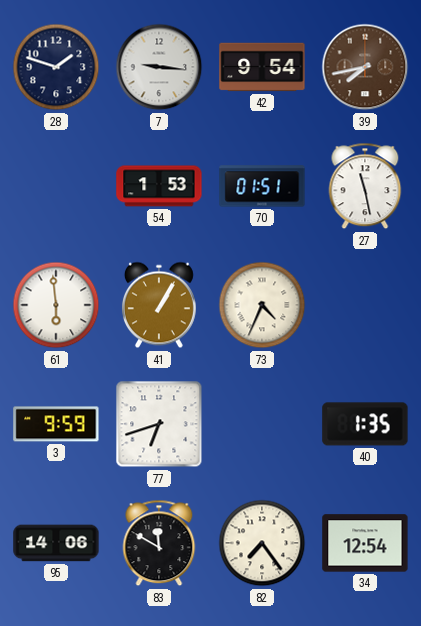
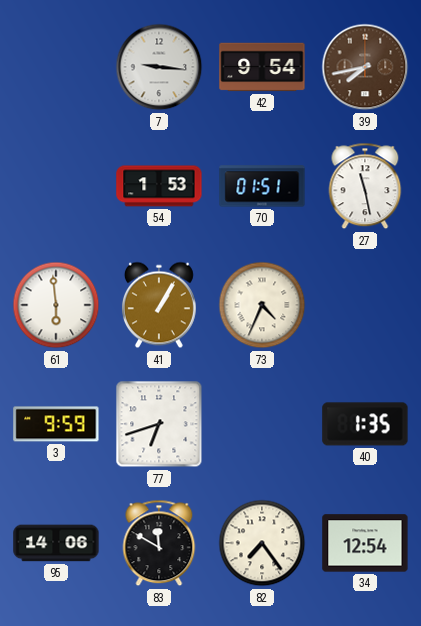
28: 1:48 -> none
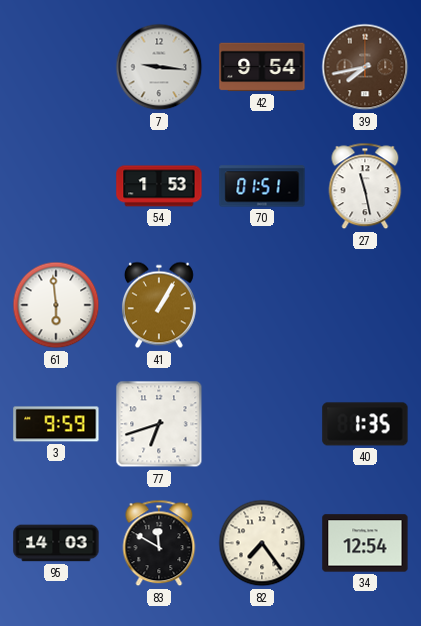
73: 4:34 -> none
95: 14:06 -> 14:03
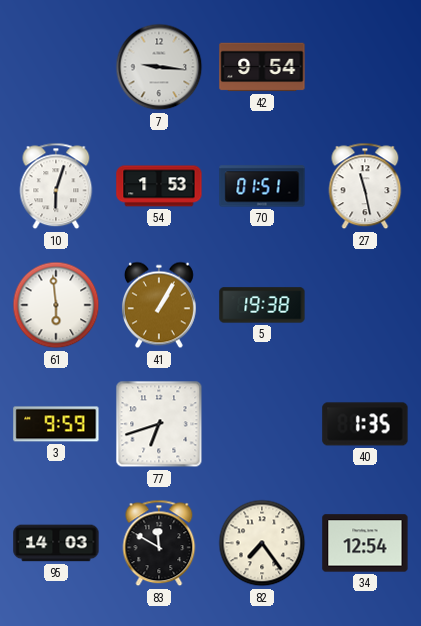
39: 7:43 -> none
10: none -> 6:03
5: none -> 19:38
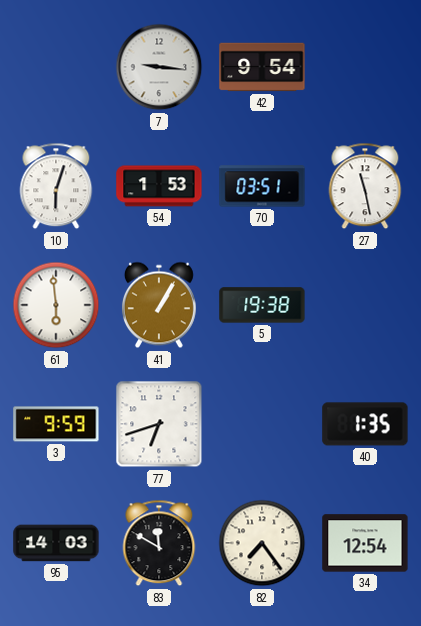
70: 01:51 -> 03:51
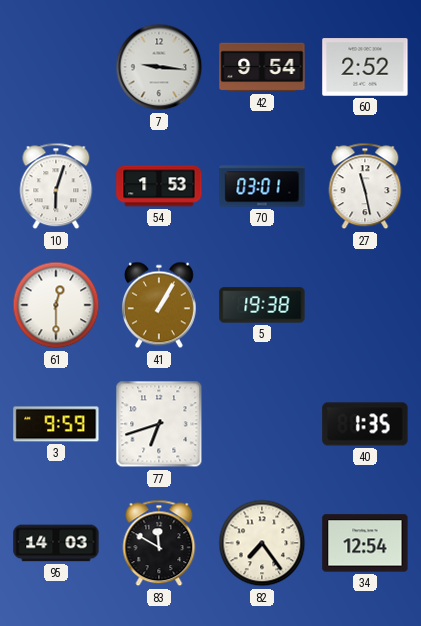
60: none -> 2:52
70: 03:51 -> 03:01
61: 5:59 -> 12:30
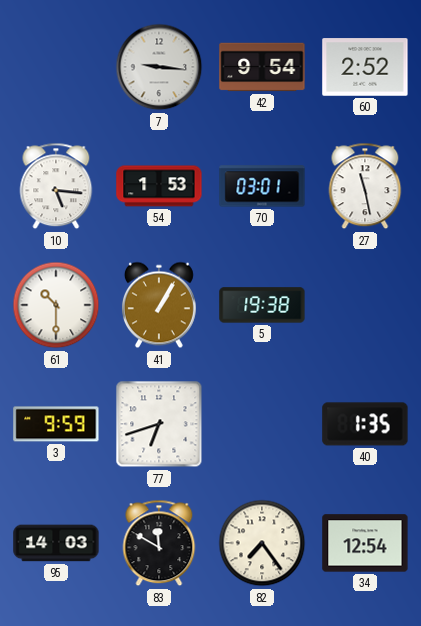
10: 6:03 -> 5:16
61: 12:30 -> 10:30
